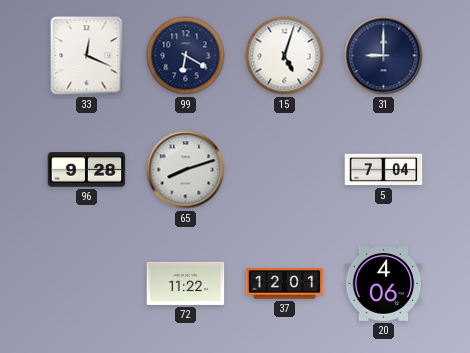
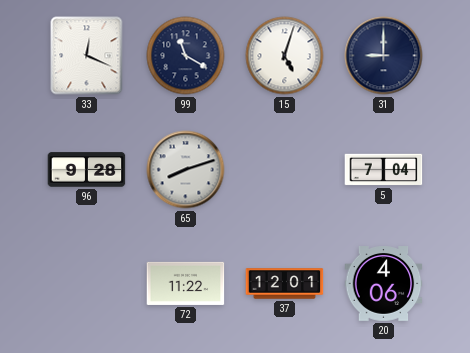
99: 6:20 -> 11:20
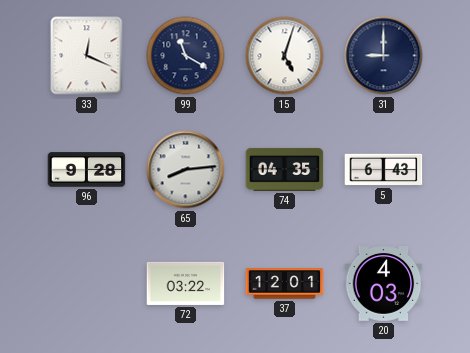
65: 8:12 -> 8:14
74: none -> 04:35
5: 7:04 -> 6:43
72: 11:22 -> 03:22
20: 4:06 -> 4:03
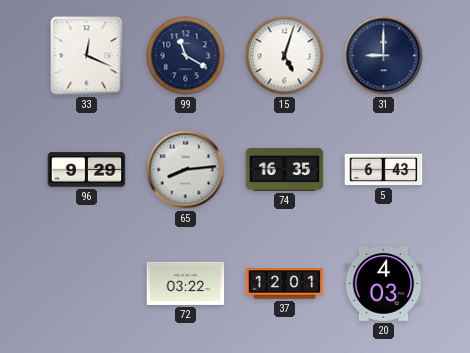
96: 9:28 -> 9:29
74: 04:35 -> 16:35
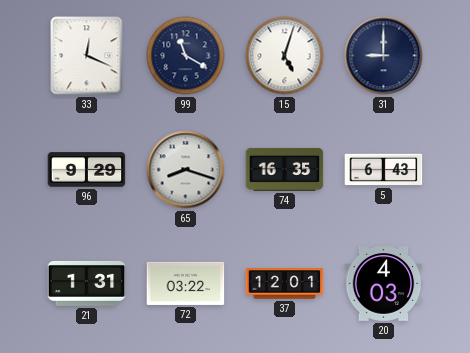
65: 8:14 -> 8:18
21: none -> 1:31
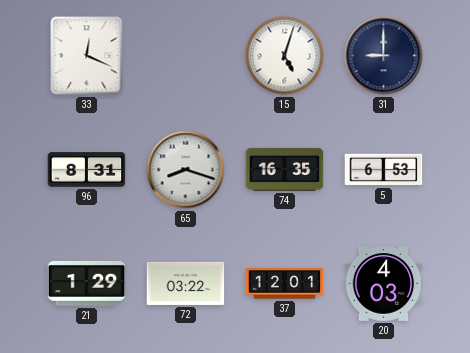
99: 11:20 -> none
96: 9:29 -> 8:31
5: 6:43 -> 6:53
21: 1:31 -> 1:29
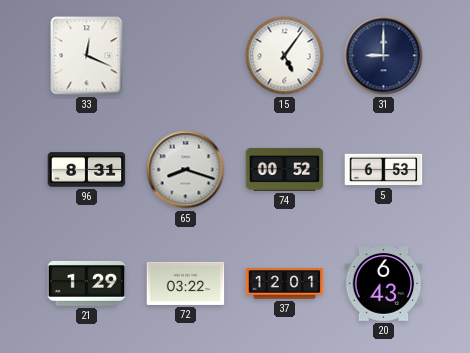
15: 5:03 -> 5:06
74: 16:35 -> 00:52
20: 4:03 -> 6:43
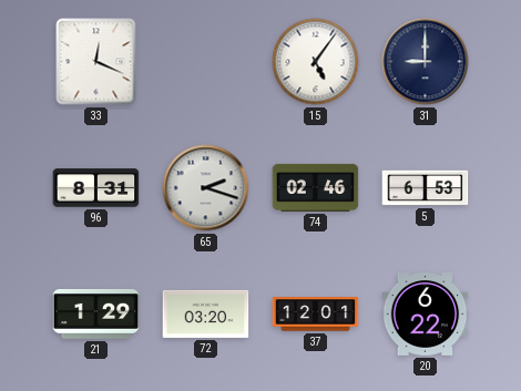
65: 8:18 -> 2:18
74: 00:52 -> 02:46
72: 03:22 -> 03:20
20: 6:43 -> 6:22
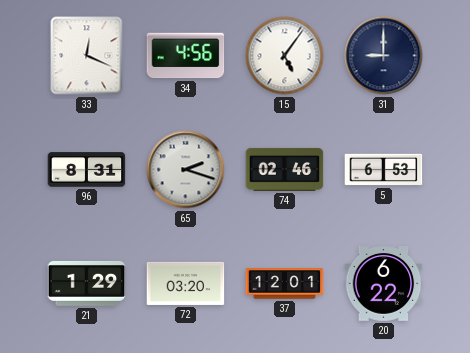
34: none -> 4:56
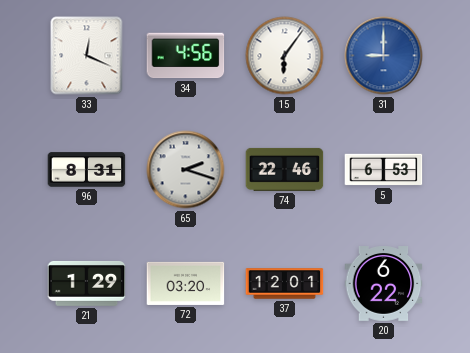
15: 5:06 -> 6:06
31 dial: navy -> blue
74: 02:46 -> 22:46
